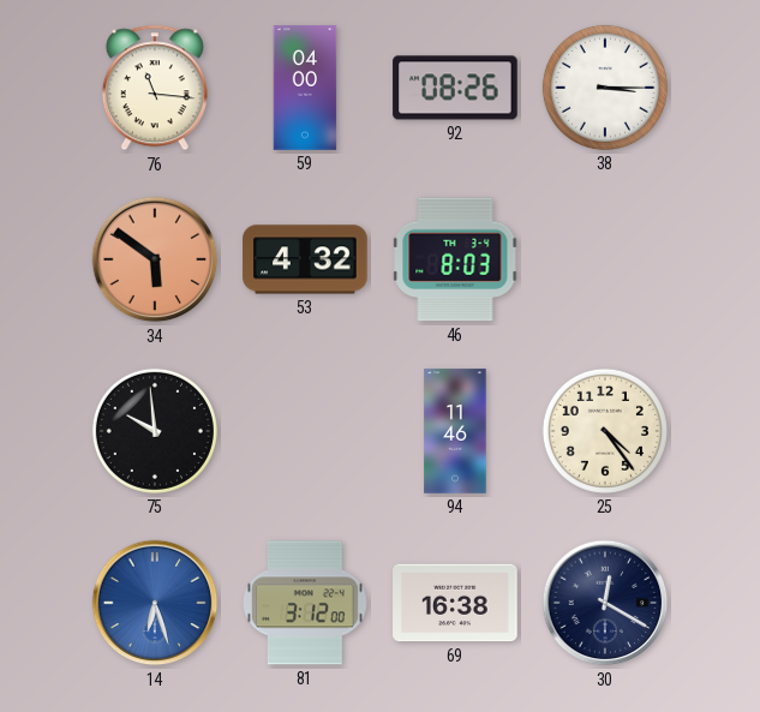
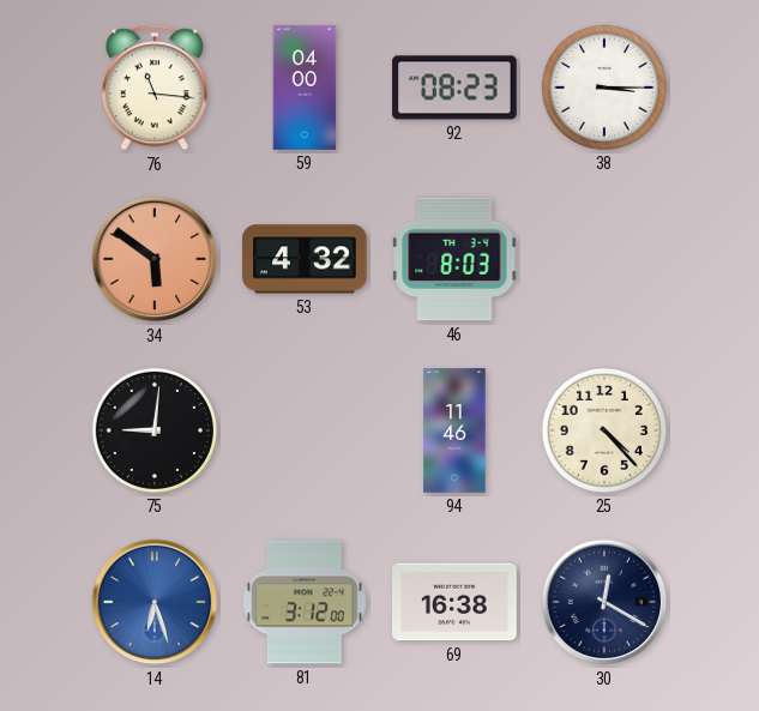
92: 08:26 -> 08:23
75: 9:59 -> 9:01
25: 4:24 -> 4:23
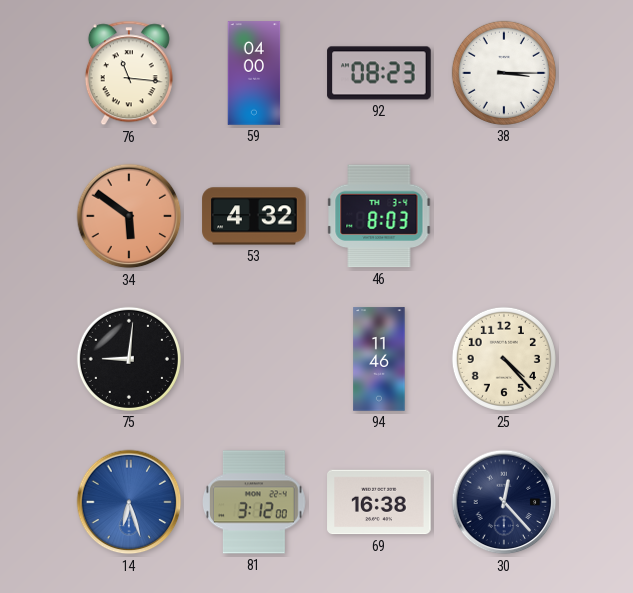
30: 12:20 -> 12:23
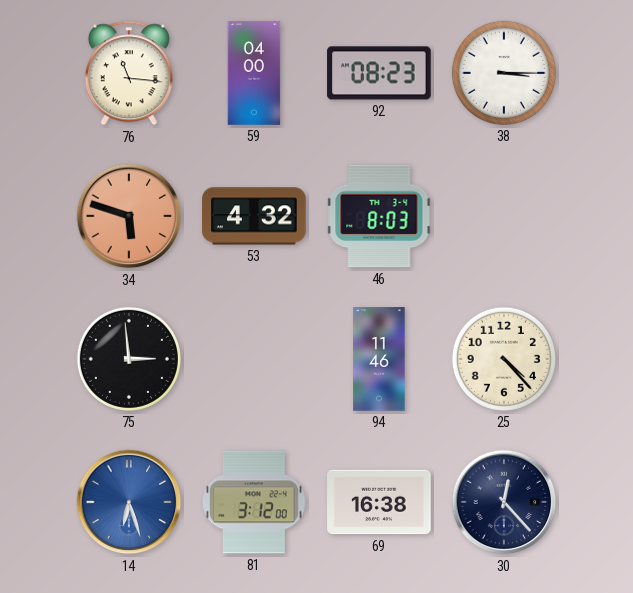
34: 5:51 -> 5:48
75: 9:01 -> 2:59
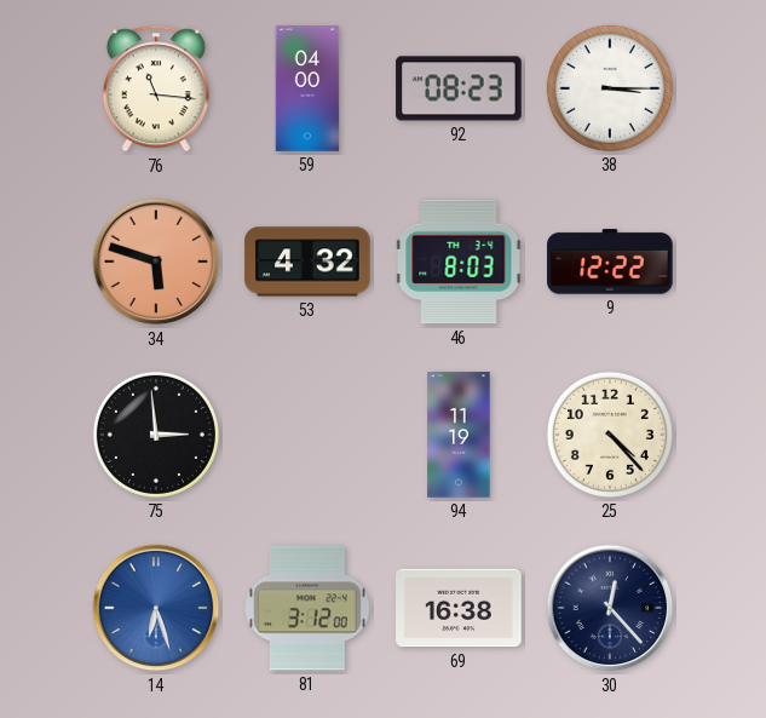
9: none -> 12:22
94: 11:46 -> 11:19
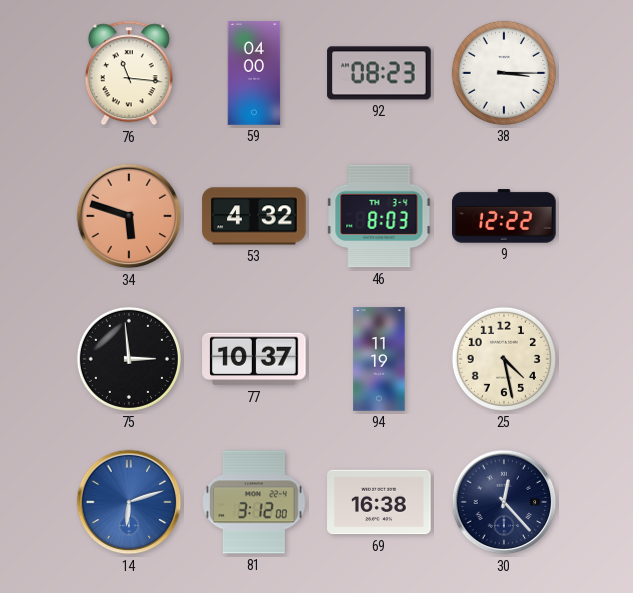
77: none -> 10:37
25: 4:23 -> 4:28
14: 6:27 -> 6:12
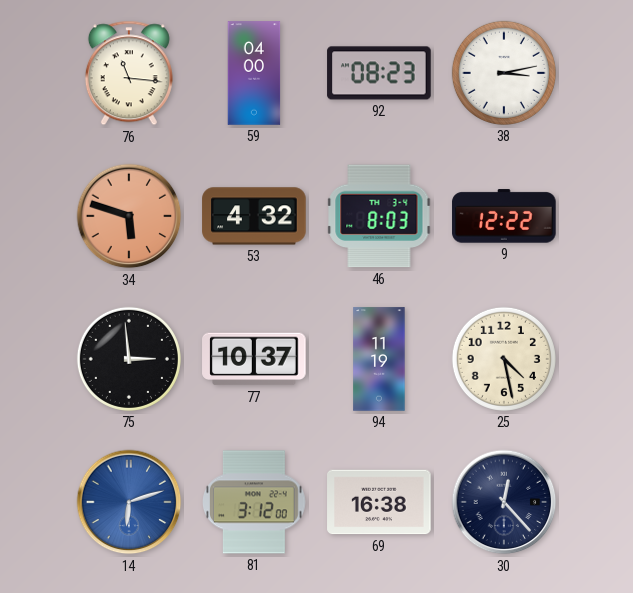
38: 3:15 -> 3:13
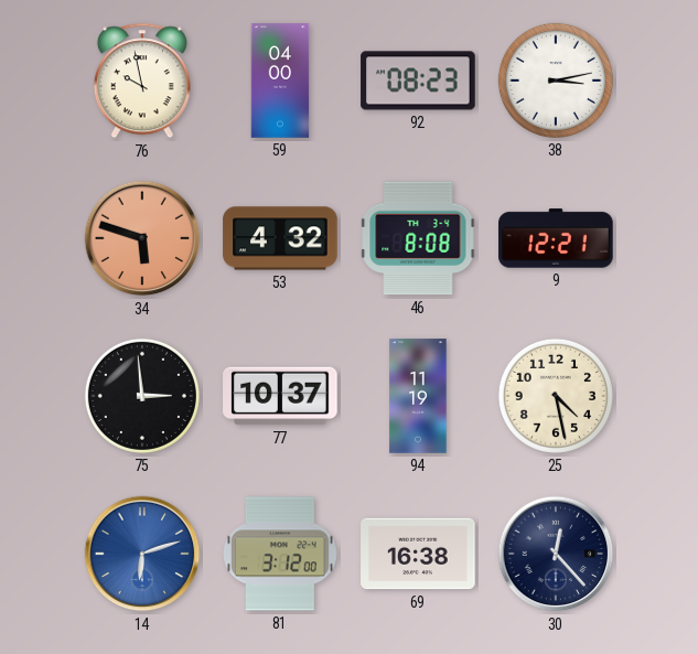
76: 11:16 -> 9:58
46: 8:03 -> 8:08
9: 12:22 -> 12:21
